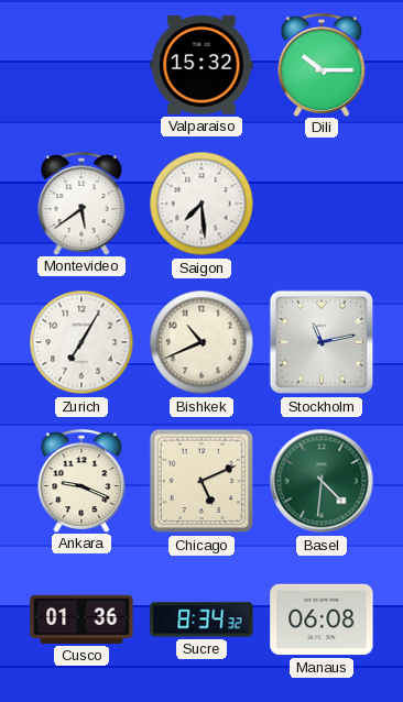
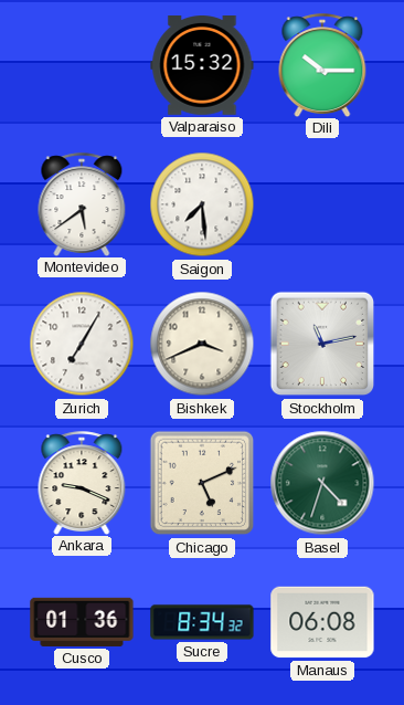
Bishkek: 10:41 -> 3:41
Basel: 4:31 -> 4:33
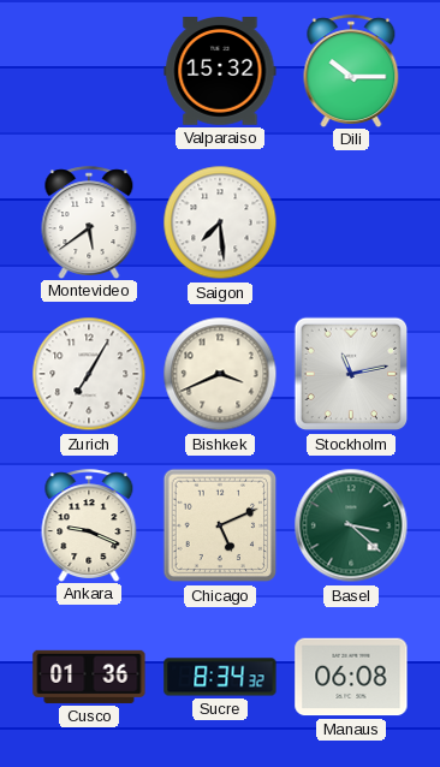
Basel: 4:33 -> 3:22
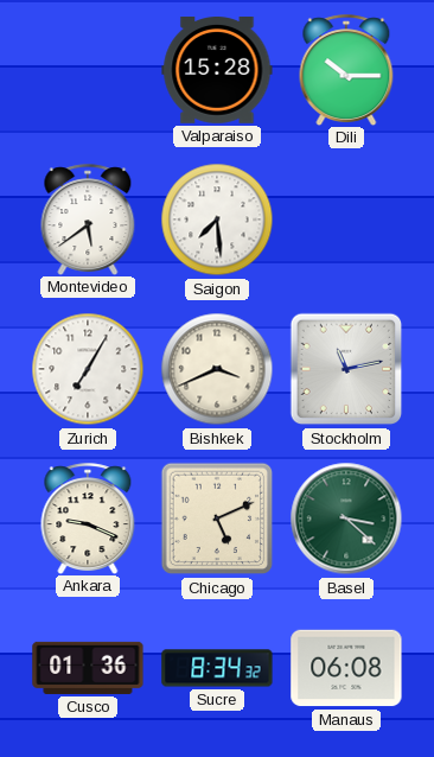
Valparaiso: 15:32 -> 15:28
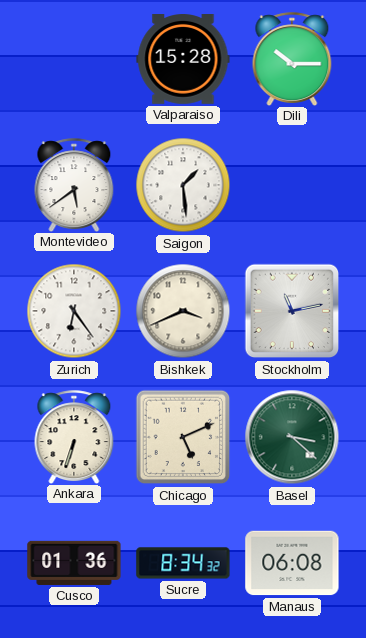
Saigon: 7:29 -> 1:29
Zurich: 7:05 -> 6:24
Ankara: 9:19 -> 6:33
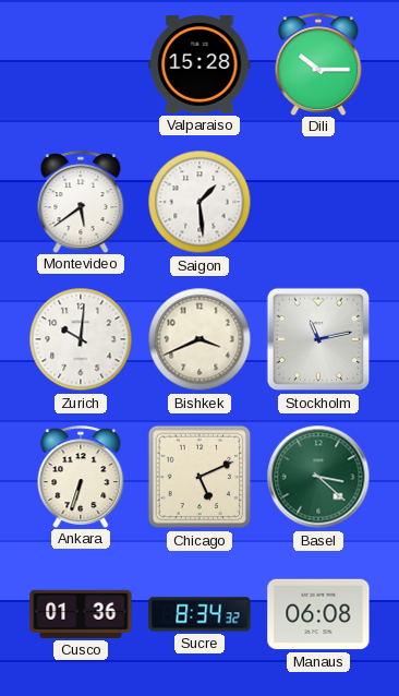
Zurich: 6:24 -> 10:01
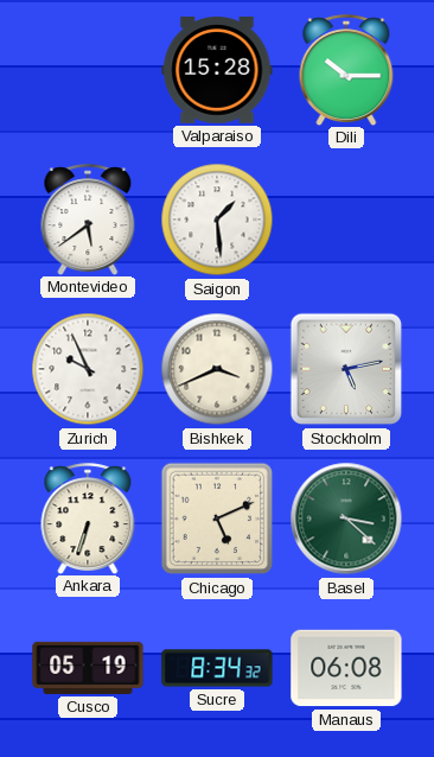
Zurich: 10:01 -> 9:56
Stockholm: 11:13 -> 5:13
Cusco: 01:36 -> 05:19
